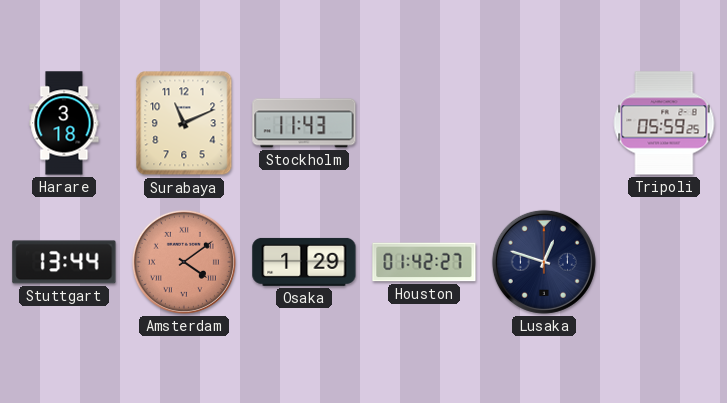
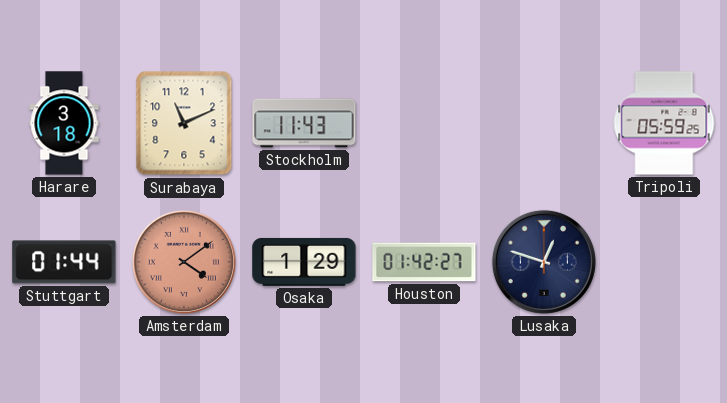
Stuttgart: 13:44 -> 01:44
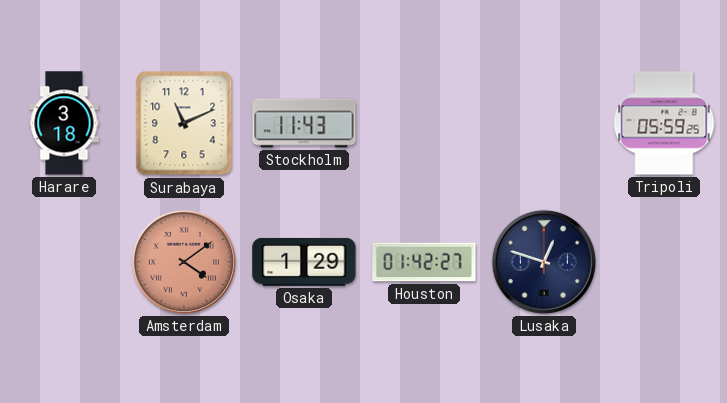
Stuttgart: 01:44 -> none
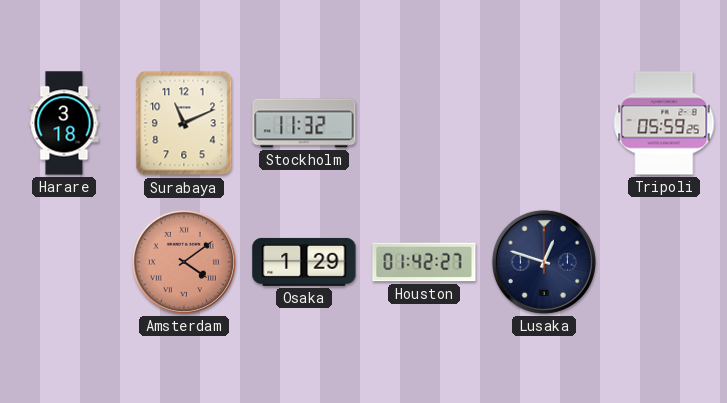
Stockholm: 11:43 -> 11:32
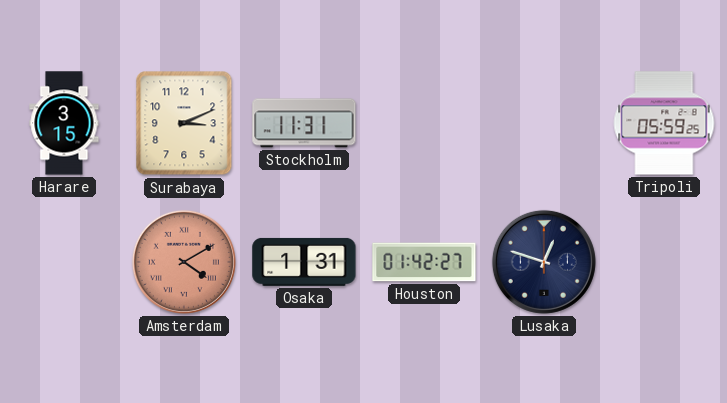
Harare: 3:18 -> 3:15
Surabaya: 11:11 -> 3:11
Stockholm: 11:32 -> 11:31
Amsterdam: 4:09 -> 4:10
Osaka: 1:29 -> 1:31
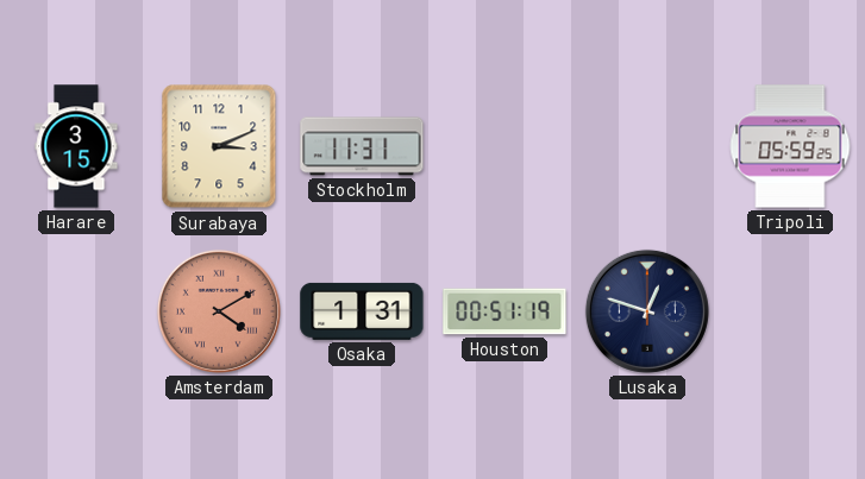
Houston: 01:42 -> 00:51
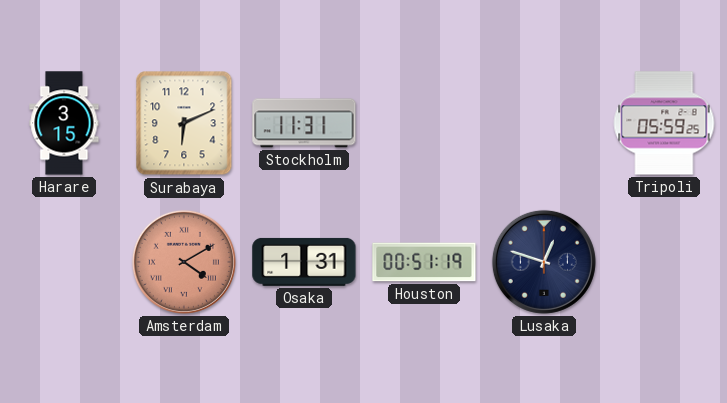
Surabaya: 3:11 -> 6:11
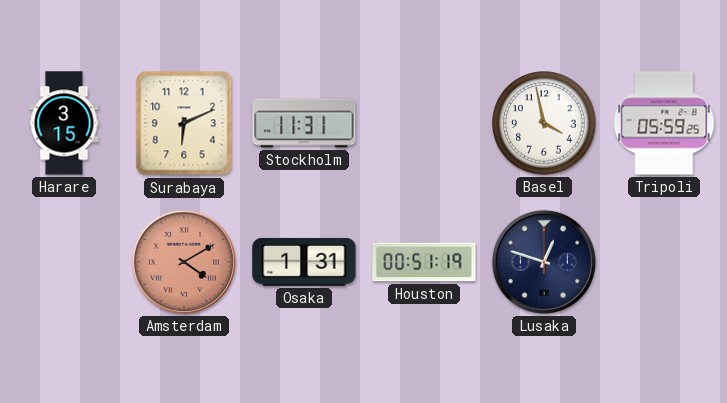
Basel: none -> 3:58
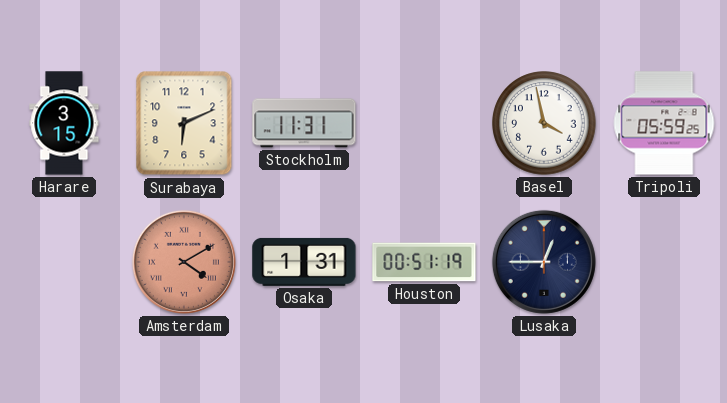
Lusaka: 12:48 -> 12:45
